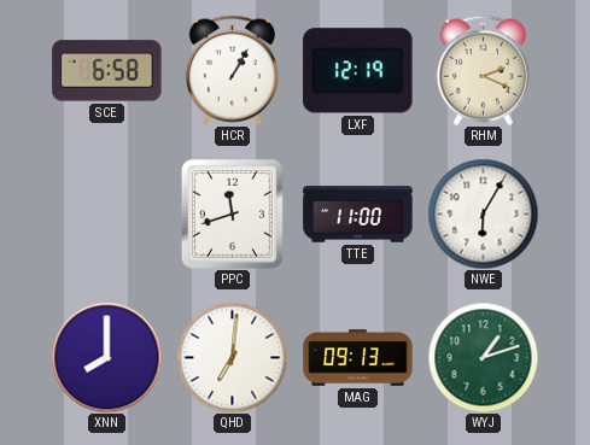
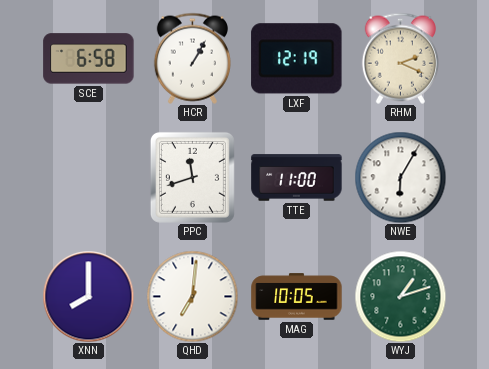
MAG: 09:13 -> 10:05
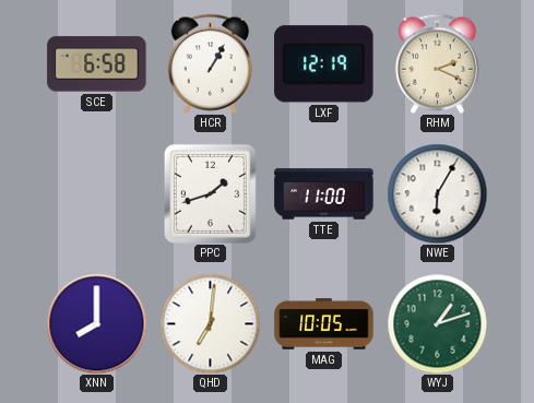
PPC: 11:42 -> 1:42
